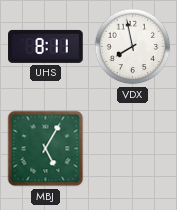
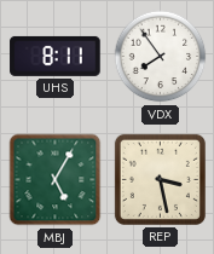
VDX: 7:58 -> 7:54
REP: none -> 3:28
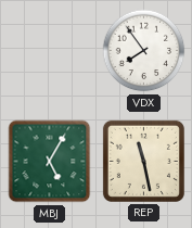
UHS: 8:11 -> none
REP: 3:28 -> 11:28
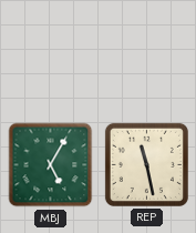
VDX: 7:54 -> none
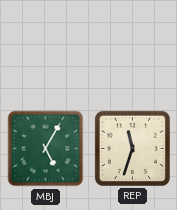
REP: 11:28 -> 11:33
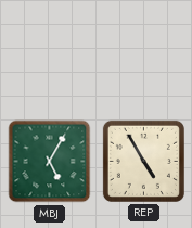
REP: 11:33 -> 4:55
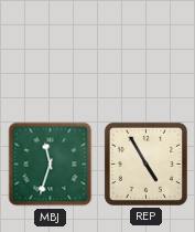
MBJ: 5:05 -> 11:33
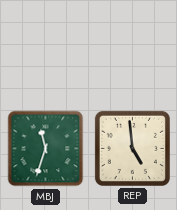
REP: 4:55 -> 4:59
